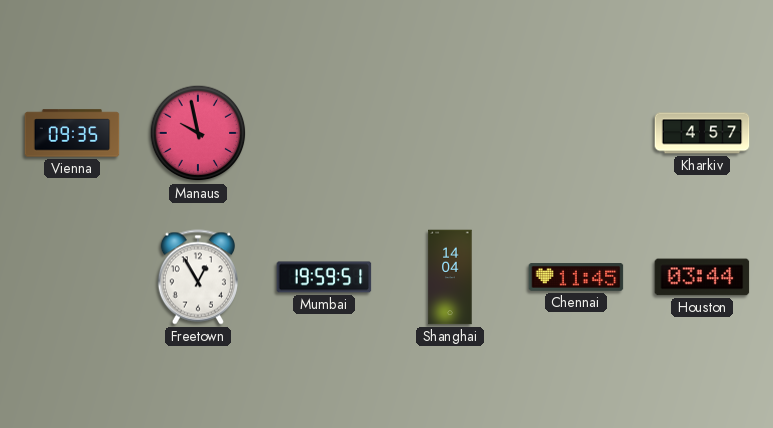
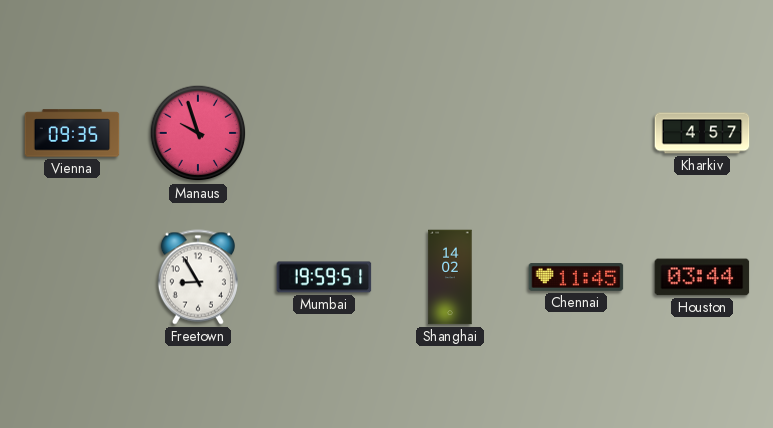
Manaus: 9:58 -> 9:57
Freetown: 12:55 -> 8:55
Shanghai: 14:04 -> 14:02
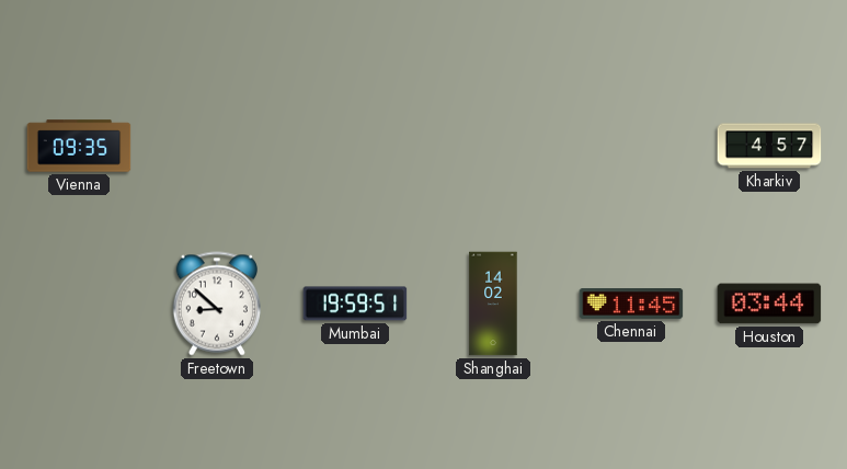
Manaus: 9:57 -> none
Freetown: 8:55 -> 8:52
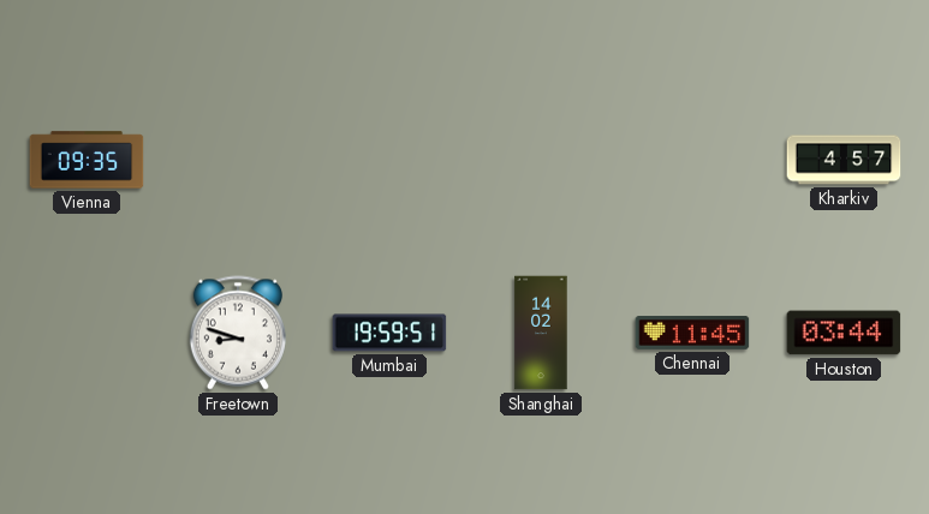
Freetown: 8:52 -> 8:48
